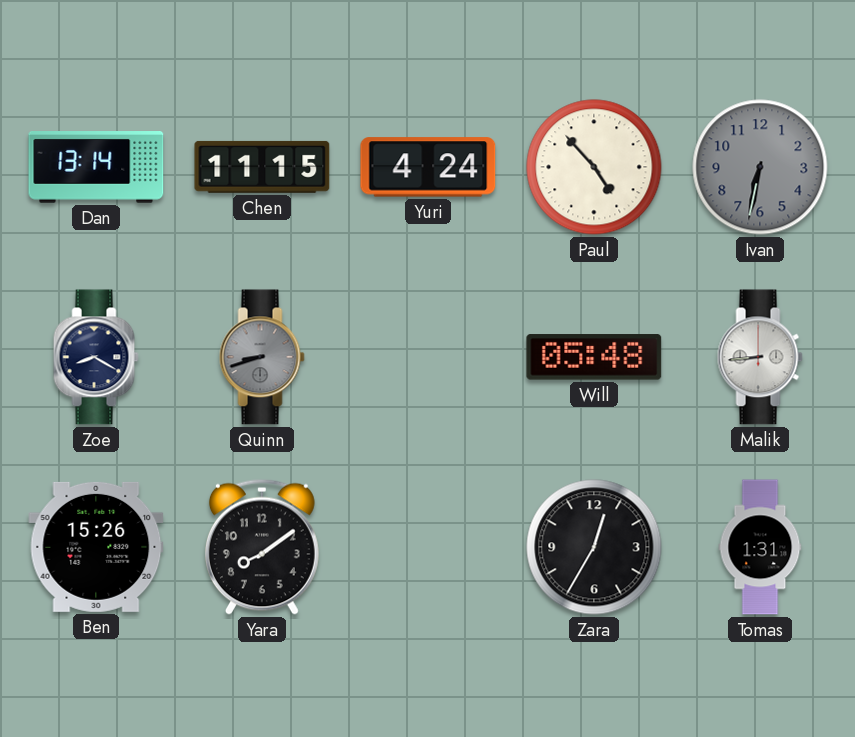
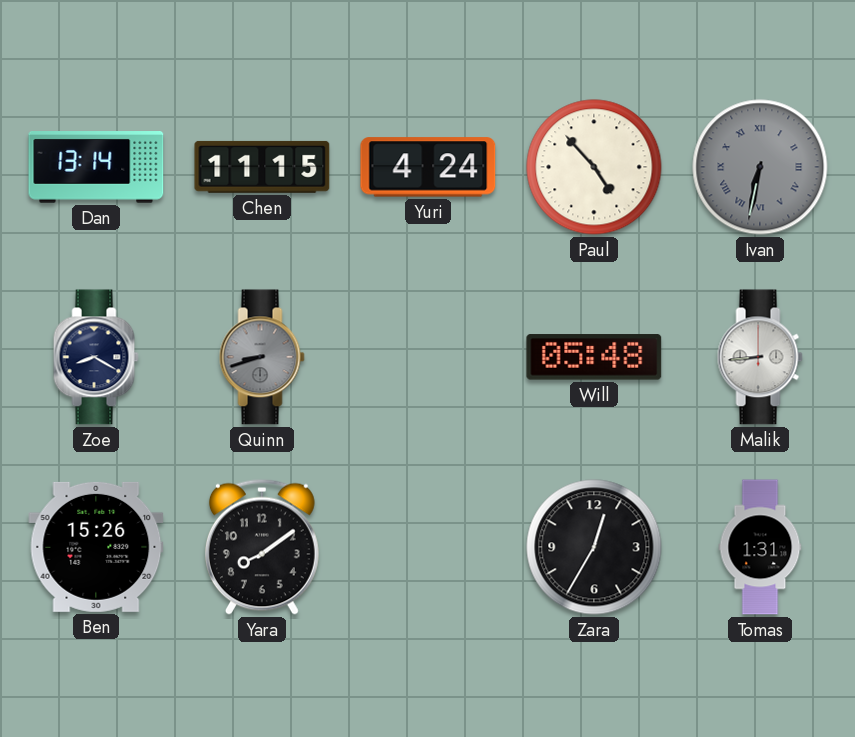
Ivan numerals: Arabic -> Roman
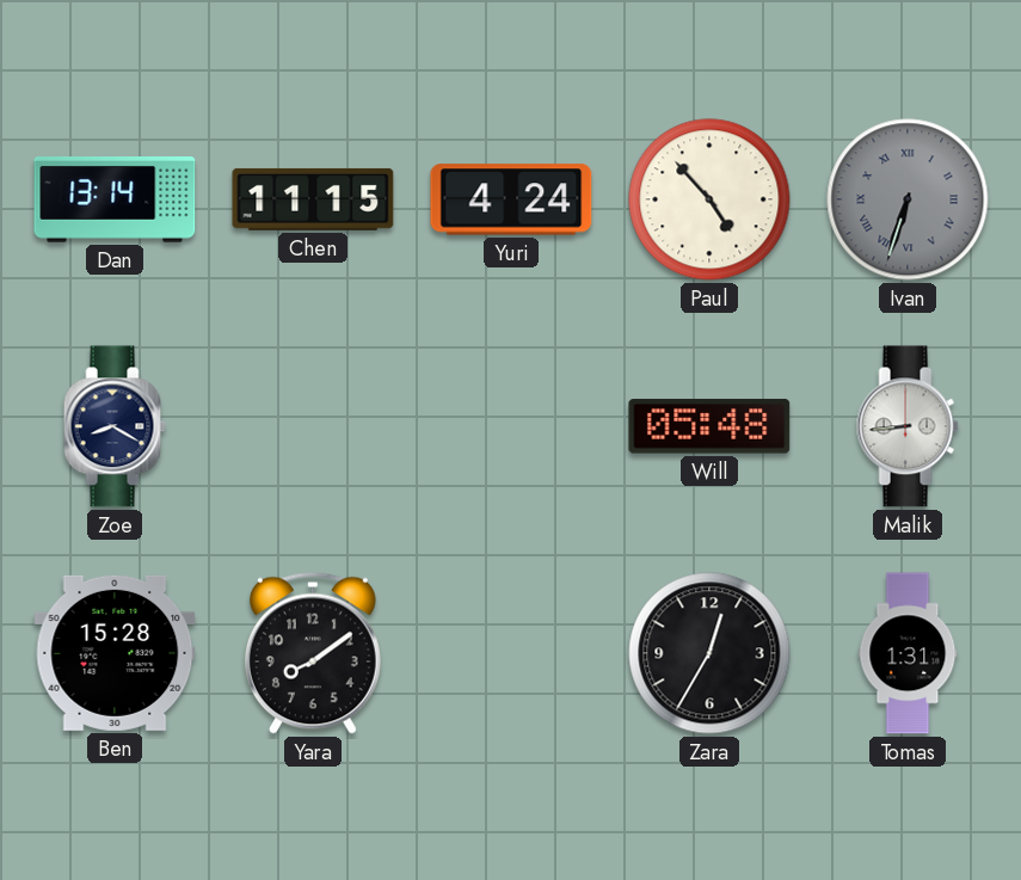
Ivan: 6:32 -> 6:33
Quinn: 8:42 -> none
Ben: 15:26 -> 15:28
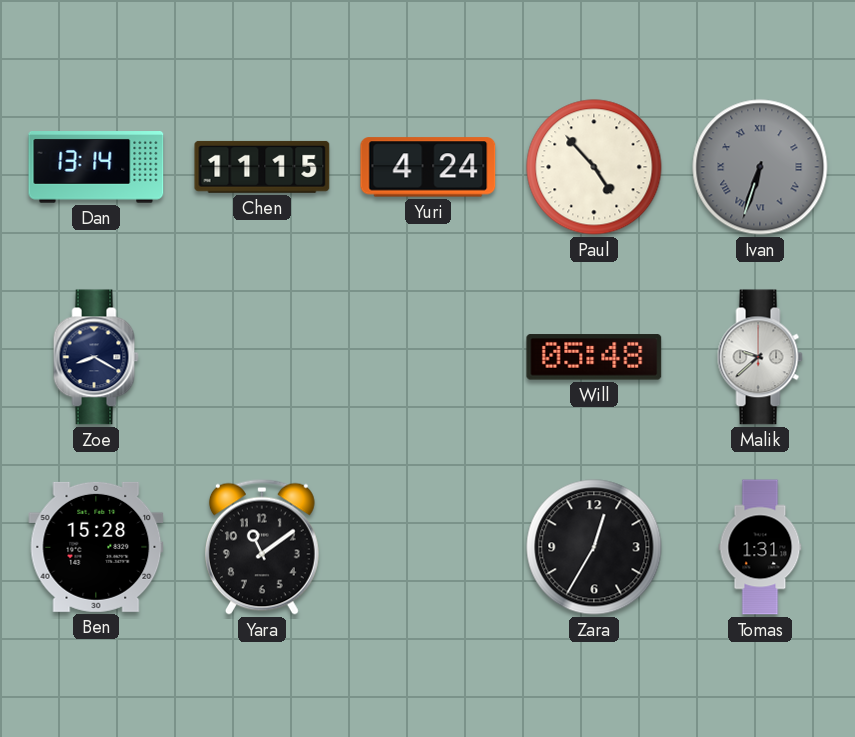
Malik: 8:44 -> 9:38
Yara: 8:09 -> 11:09
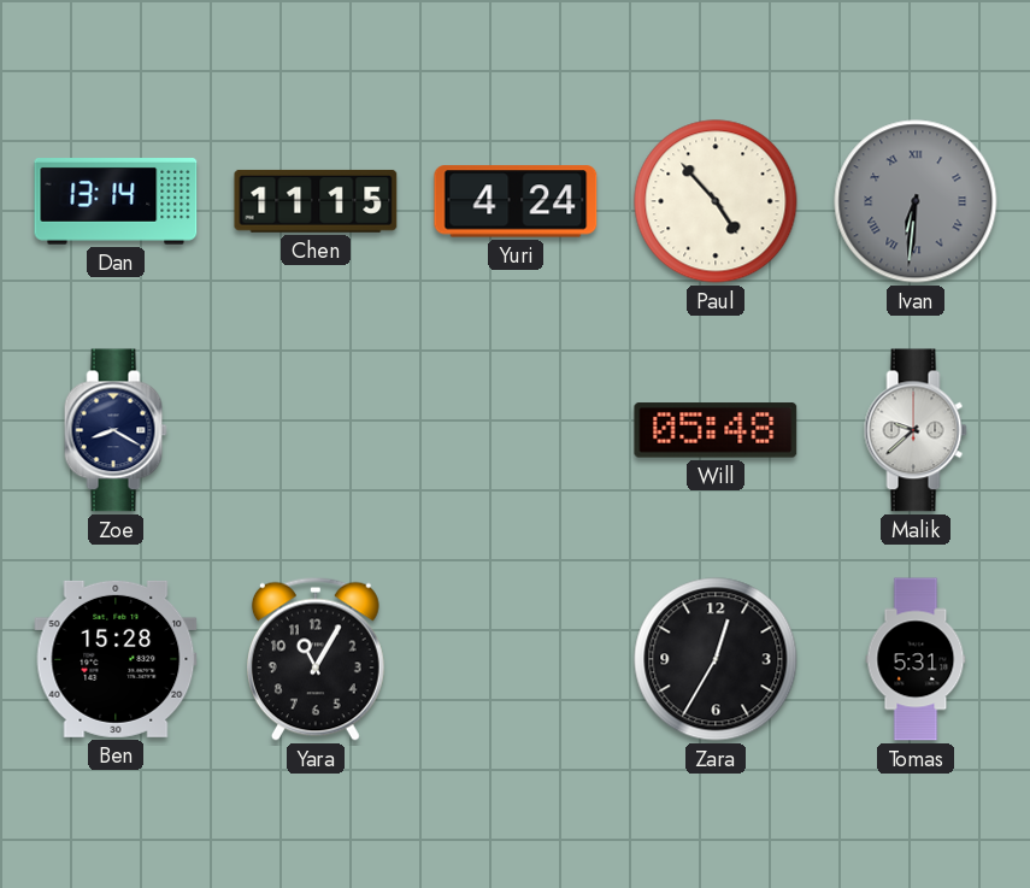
Ivan: 6:33 -> 6:31
Yara: 11:09 -> 11:05
Tomas: 1:31 -> 5:31
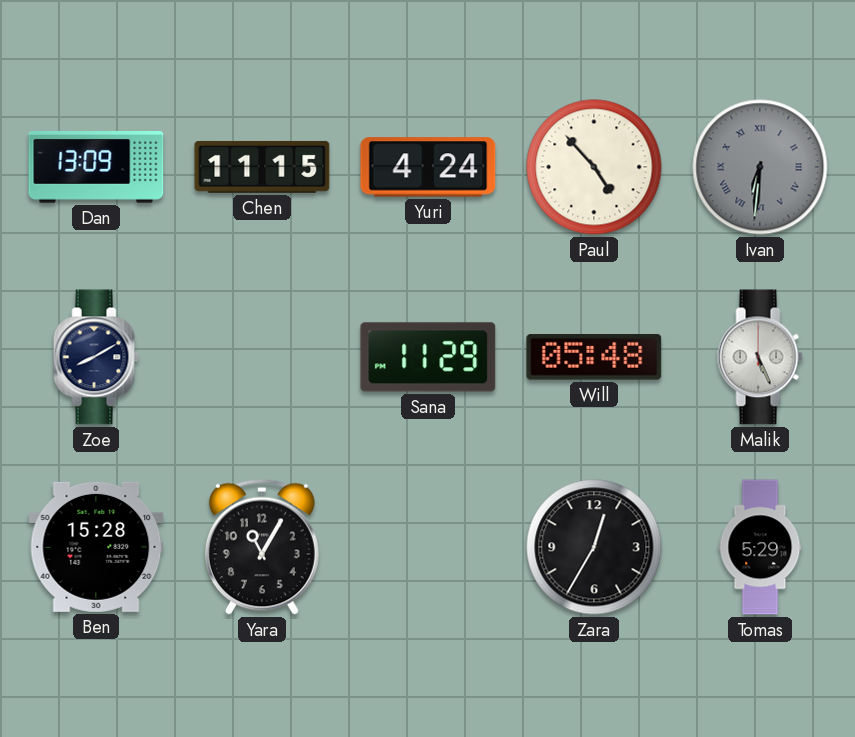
Dan: 13:14 -> 13:09
Zoe: 8:20 -> 8:10
Sana: none -> 11:29
Malik: 9:38 -> 5:26
Tomas: 5:31 -> 5:29
